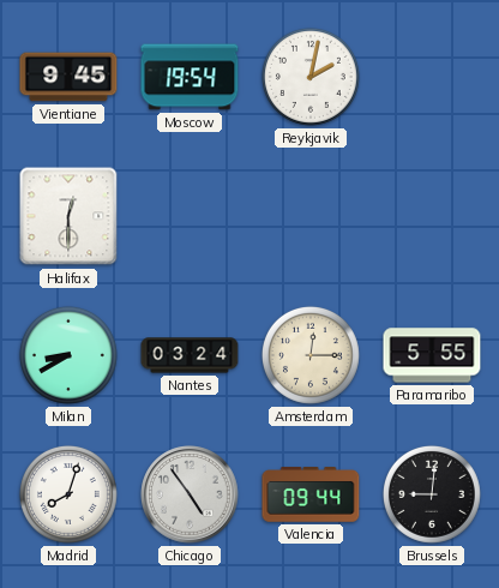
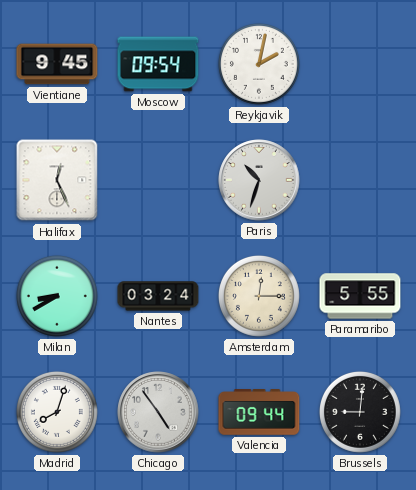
Moscow: 19:54 -> 09:54
Halifax: 12:30 -> 12:26
Paris: none -> 10:33
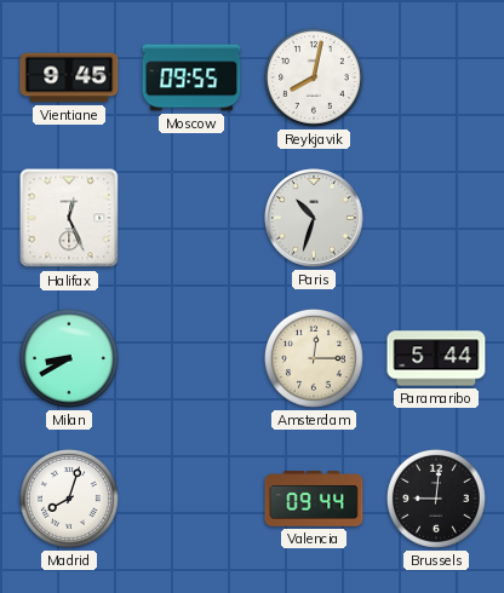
Moscow: 09:54 -> 09:55
Reykjavik: 2:02 -> 8:02
Nantes: 03:24 -> none
Paramaribo: 5:55 -> 5:44
Chicago: 4:54 -> none
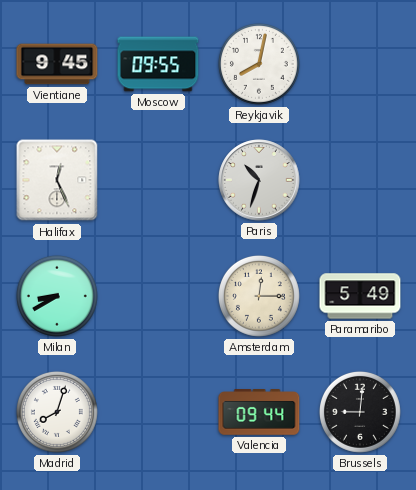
Paramaribo: 5:44 -> 5:49
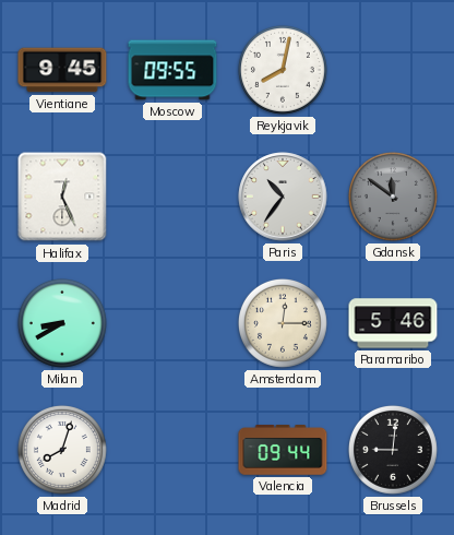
Paris: 10:33 -> 10:36
Gdansk: none -> 11:51
Paramaribo: 5:49 -> 5:46
